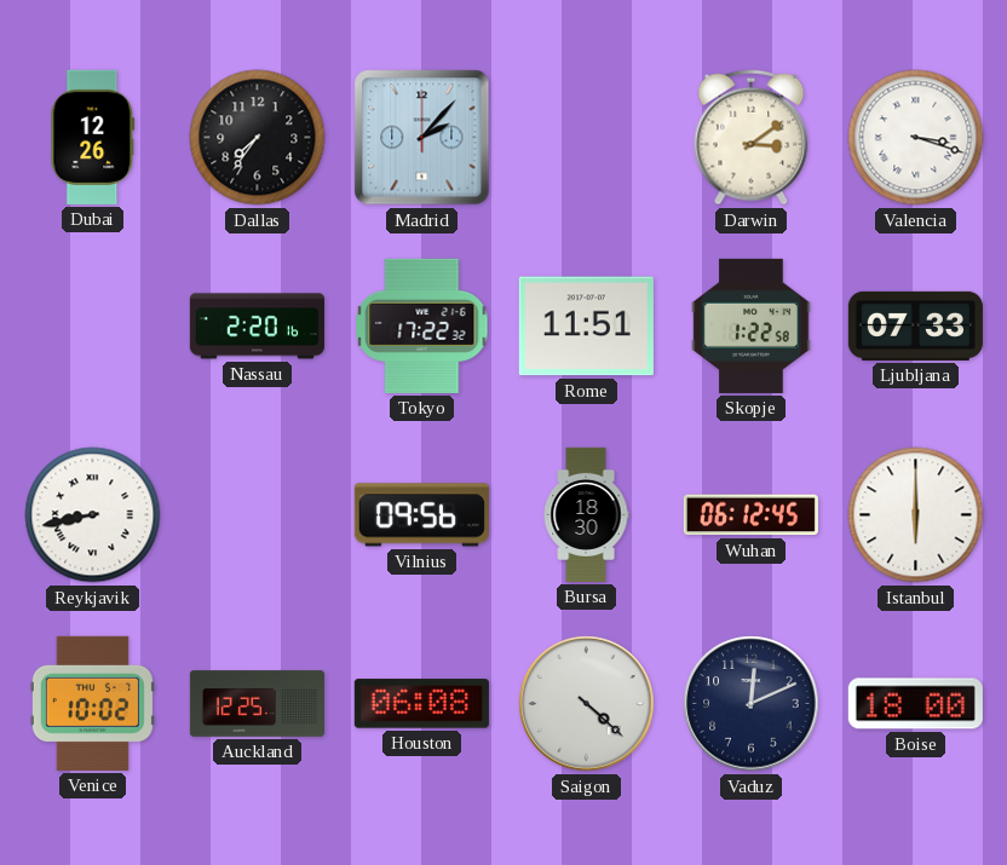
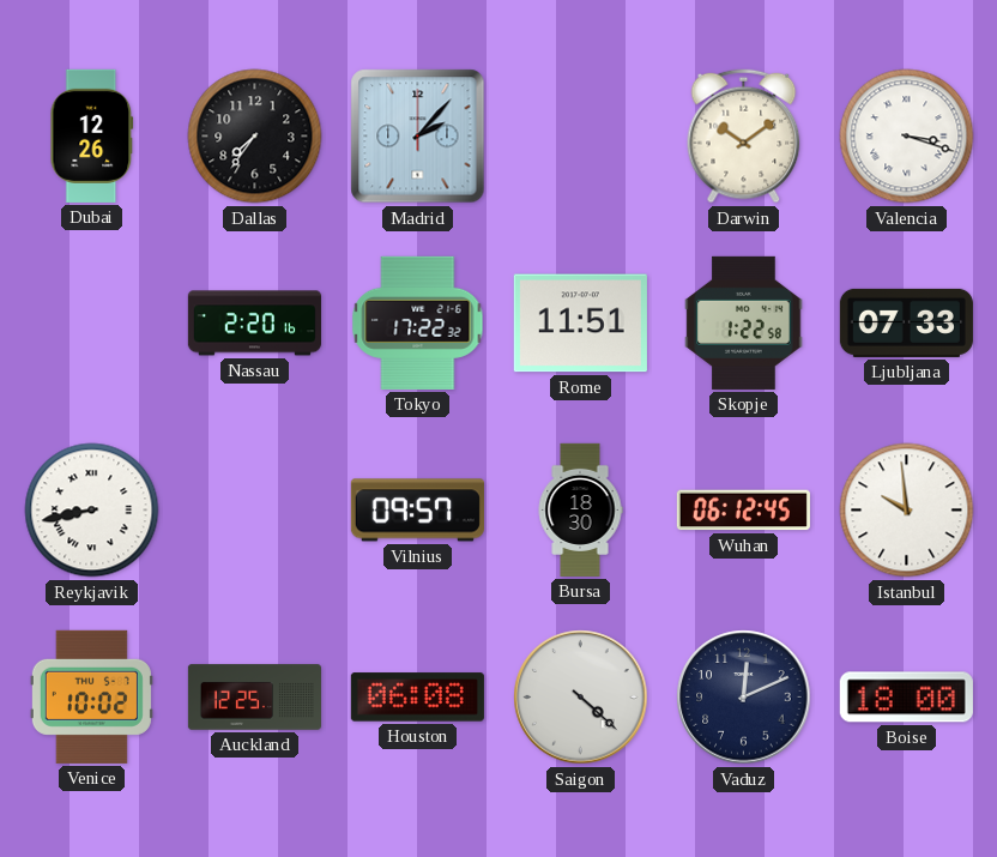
Darwin: 3:09 -> 10:09
Vilnius: 09:56 -> 09:57
Istanbul: 6:00 -> 9:59
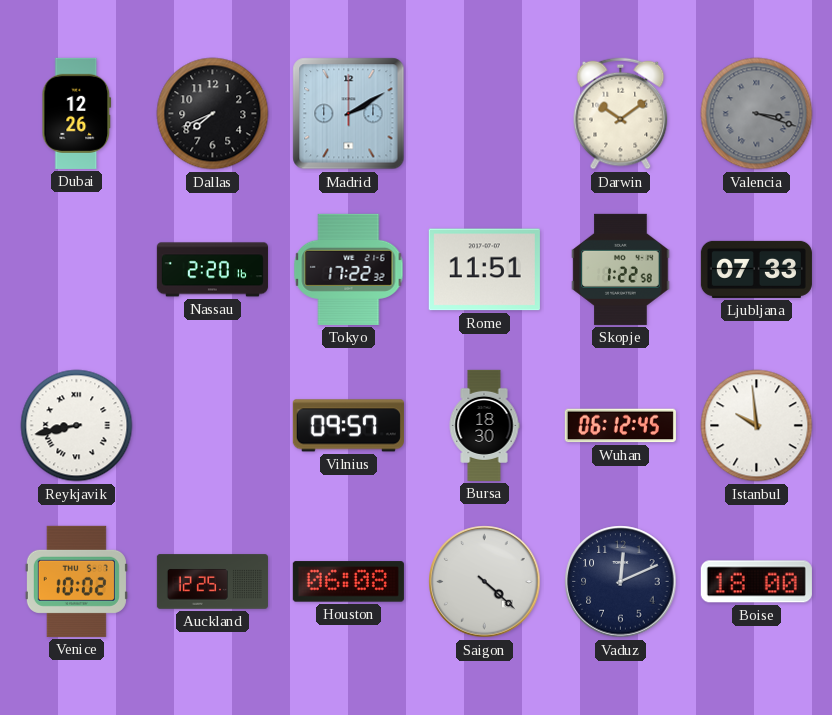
Dallas: 7:36 -> 7:41
Madrid: 2:07 -> 2:10
Valencia dial: white -> grey
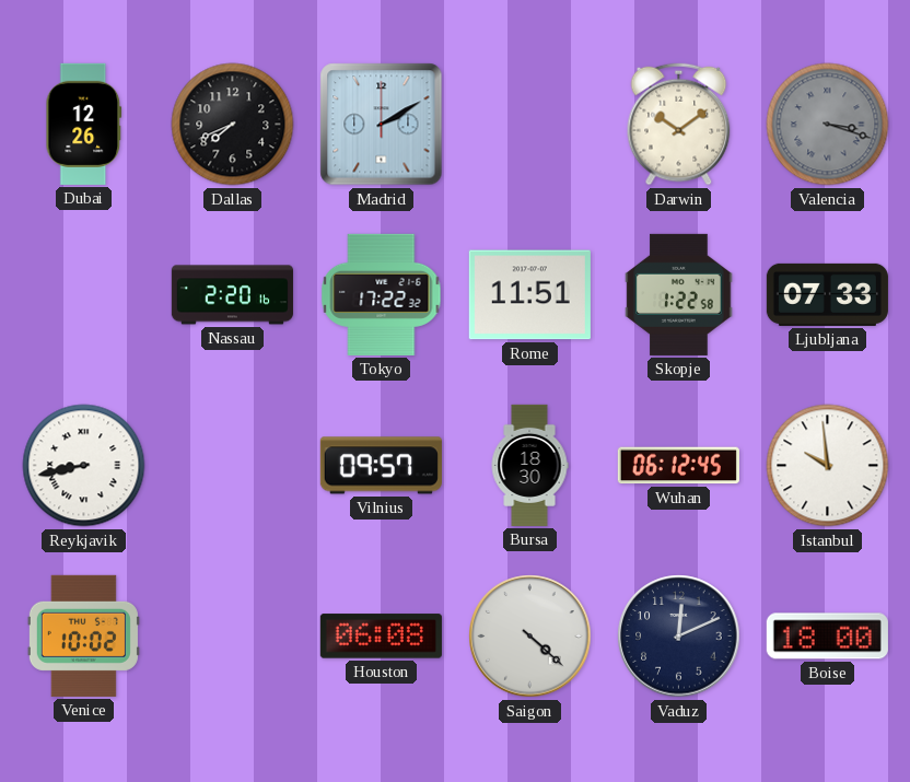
Auckland: 12:25 -> none
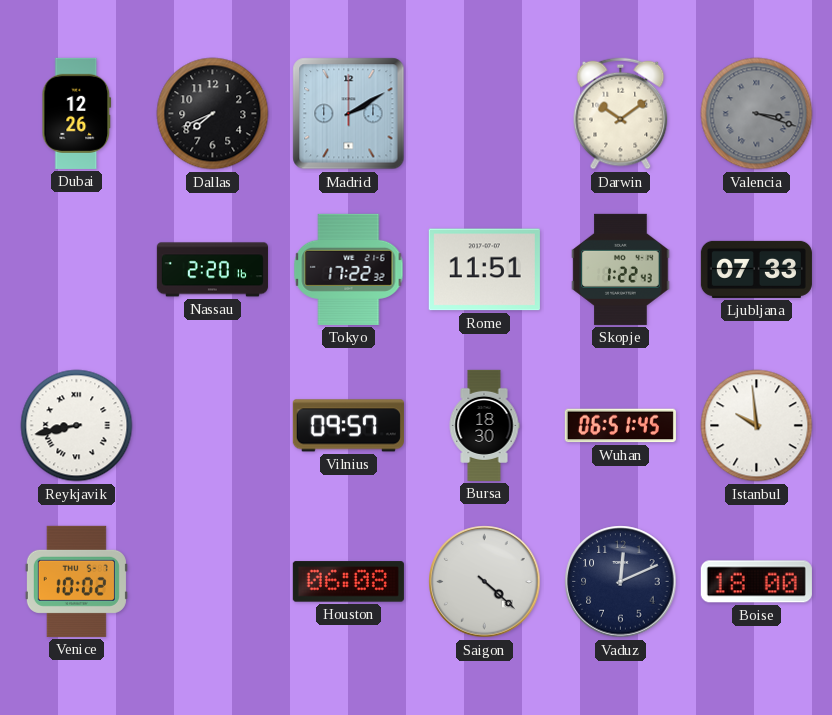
Skopje: 1:22:58 -> 1:22:43
Wuhan: 06:12 -> 06:51
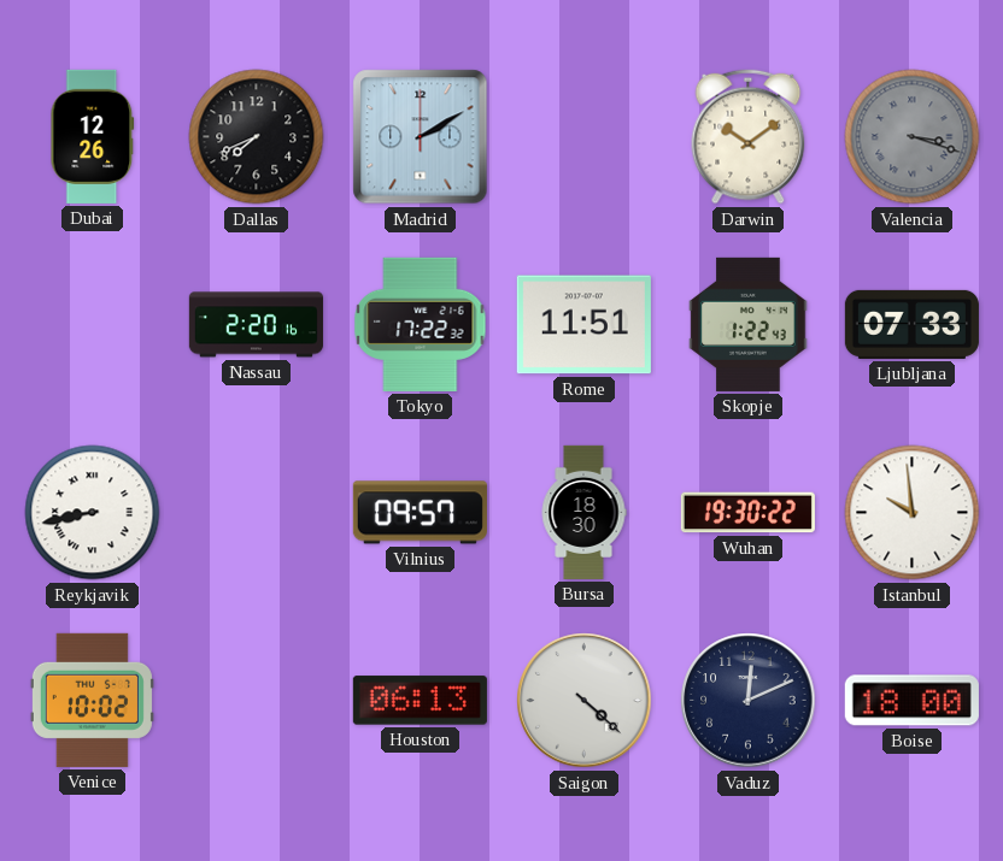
Wuhan: 06:51 -> 19:30
Houston: 06:08 -> 06:13
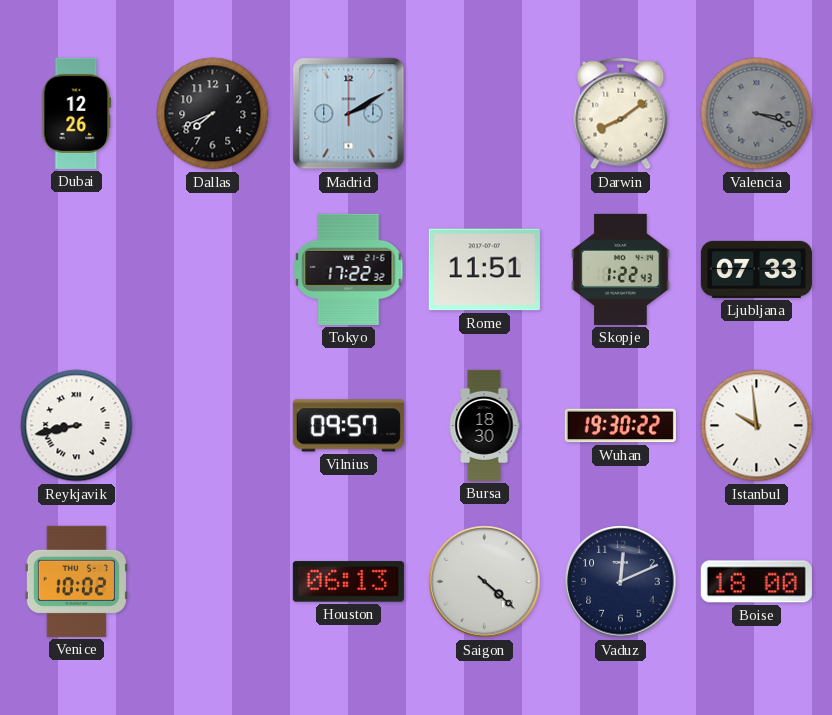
Darwin: 10:09 -> 8:09
Nassau: 2:20 -> none
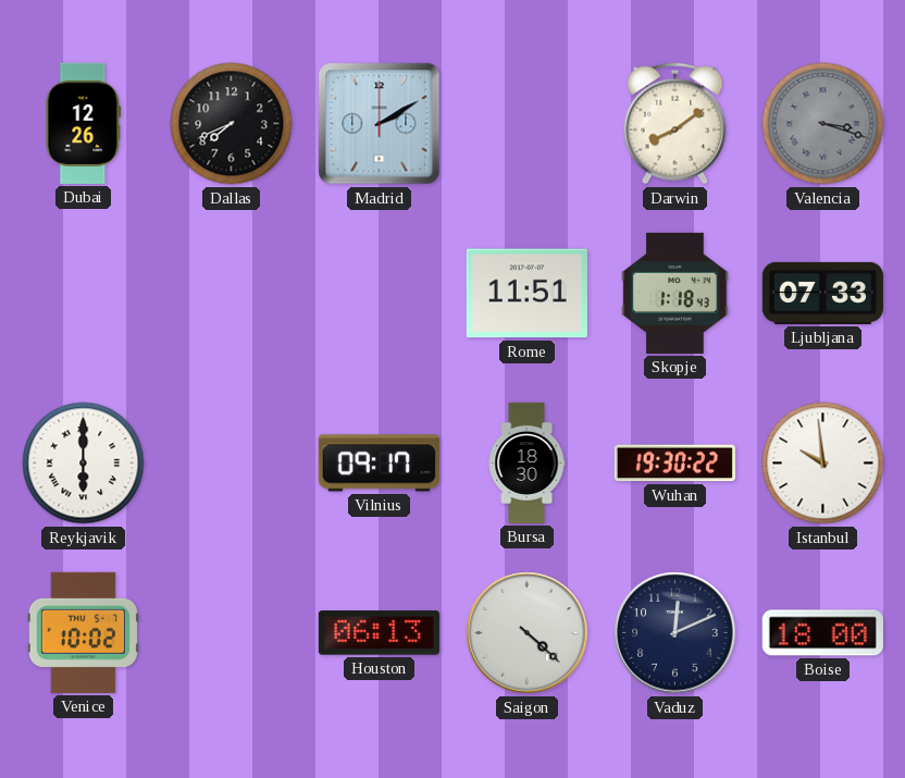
Tokyo: 17:22 -> none
Skopje: 1:22 -> 1:18
Reykjavik: 8:43 -> 6:00
Vilnius: 09:57 -> 09:17
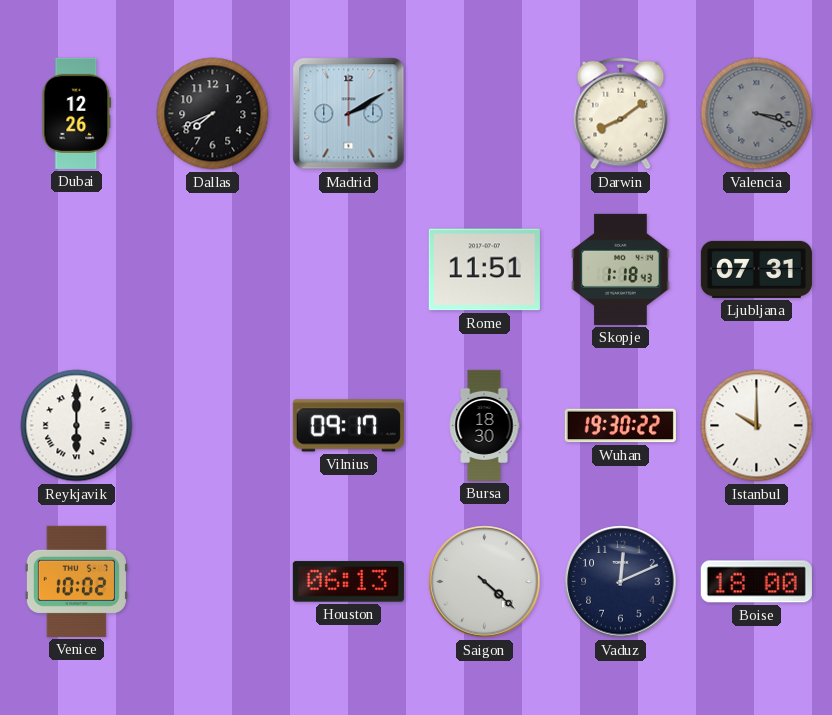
Ljubljana: 07:33 -> 07:31
Istanbul: 9:59 -> 10:00
